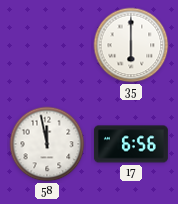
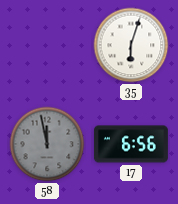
35: 6:00 -> 6:03
58 dial: white -> grey
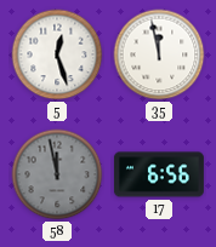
5: none -> 12:27
35: 6:03 -> 11:58
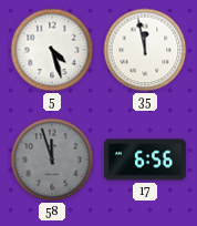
5: 12:27 -> 4:27
58: 11:58 -> 11:57
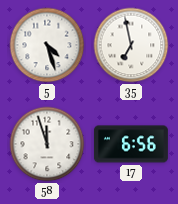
35: 11:58 -> 6:58
58 dial: grey -> white
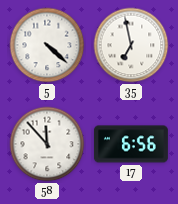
5: 4:27 -> 4:22
58: 11:57 -> 11:53
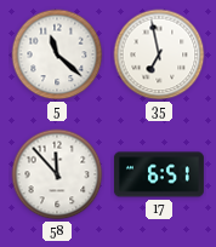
5: 4:22 -> 11:22
17: 6:56 -> 6:51
